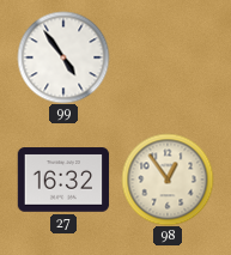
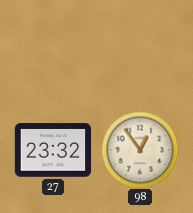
99: 4:54 -> none
27: 16:32 -> 23:32
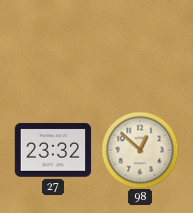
98: 12:54 -> 12:52
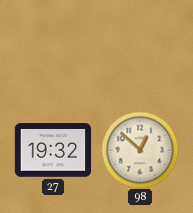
27: 23:32 -> 19:32
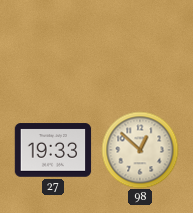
27: 19:32 -> 19:33
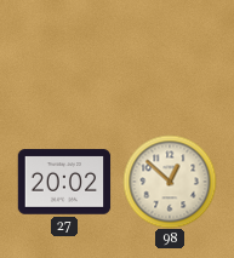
27: 19:33 -> 20:02
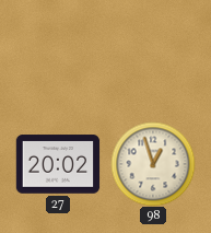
98: 12:52 -> 12:57
